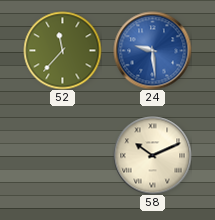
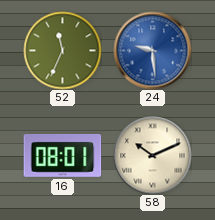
52: 11:37 -> 11:34
16: none -> 08:01
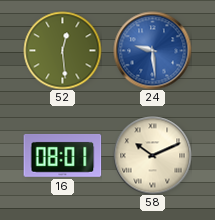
52: 11:34 -> 12:29
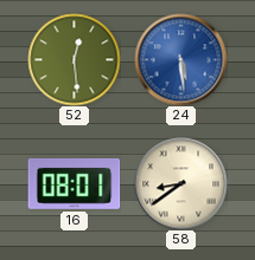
24: 9:29 -> 5:29
58: 10:11 -> 8:39
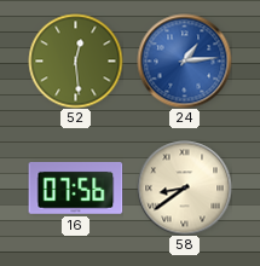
24: 5:29 -> 1:14
16: 08:01 -> 07:56
